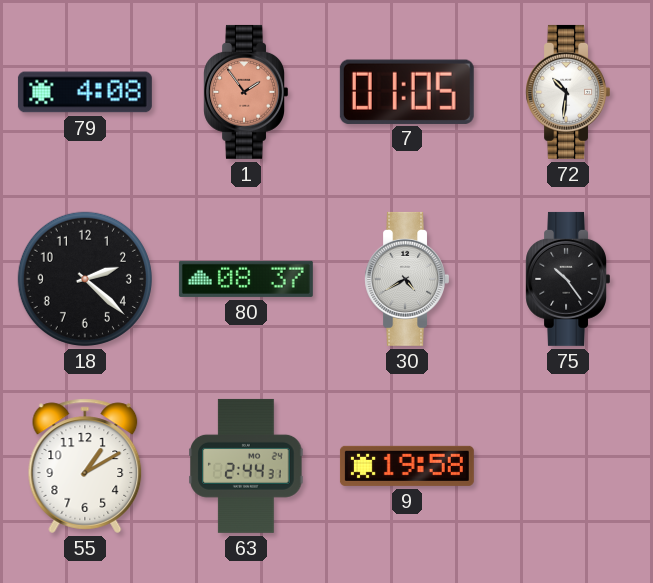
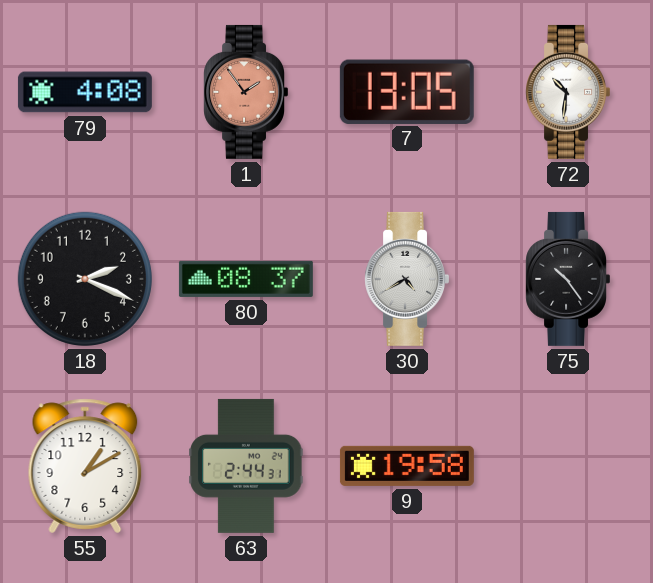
7: 01:05 -> 13:05
18: 2:22 -> 2:19
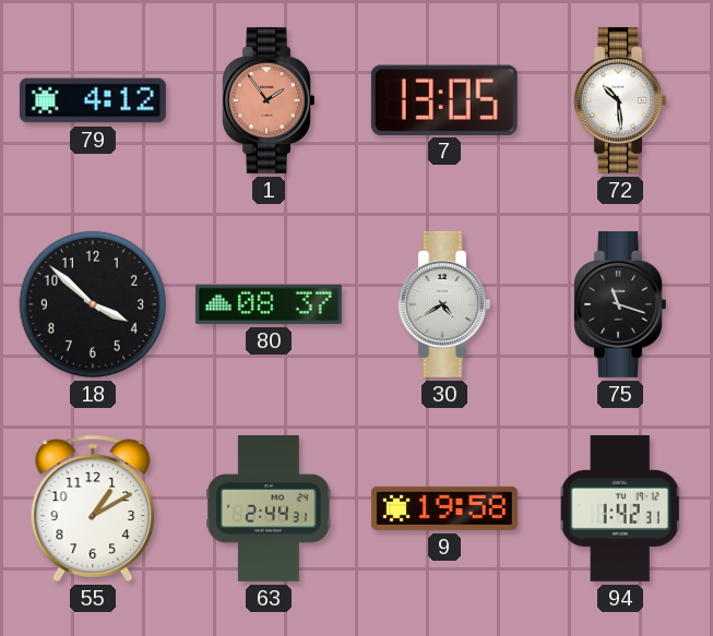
79: 4:08 -> 4:12
72: 10:31 -> 10:29
18: 2:19 -> 3:52
75: 10:24 -> 11:18
94: none -> 1:42
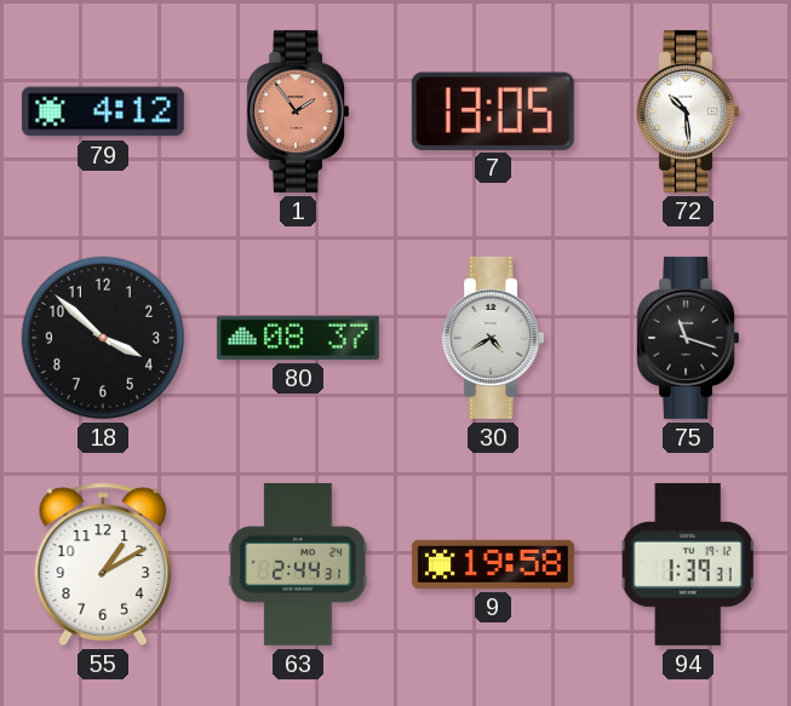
94: 1:42 -> 1:39
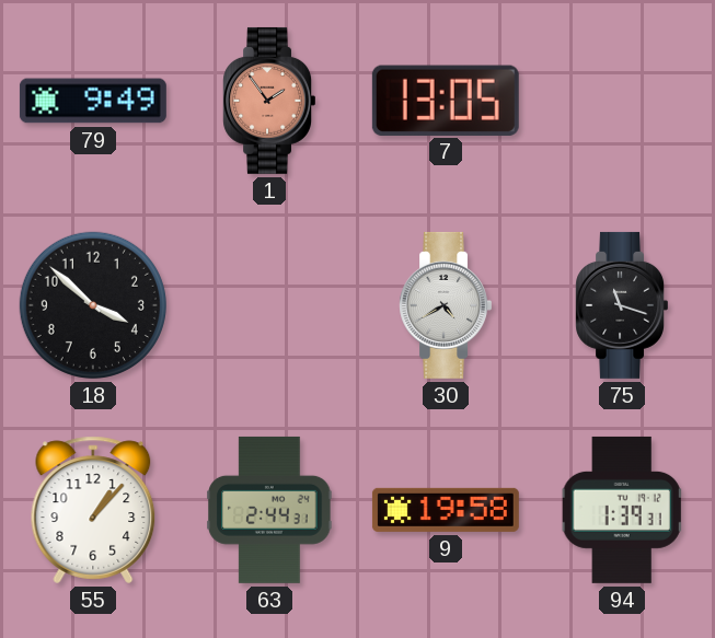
79: 4:12 -> 9:49
72: 10:29 -> none
80: 08:37 -> none
55: 1:10 -> 1:07
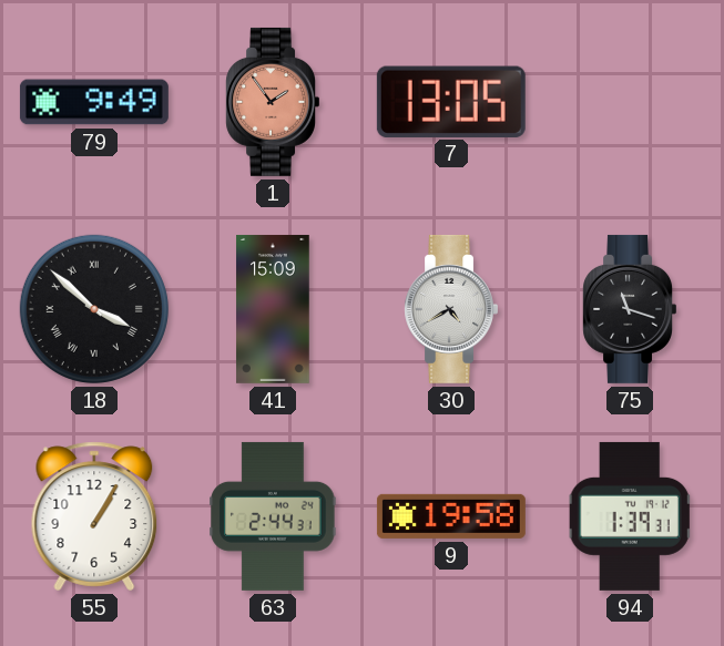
18 numerals: Arabic -> Roman
41: none -> 15:09
55: 1:07 -> 1:05
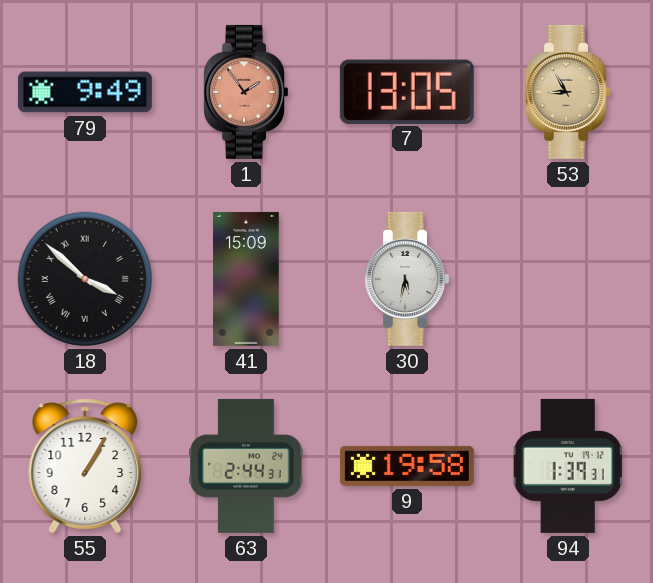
53: none -> 8:55
30: 4:40 -> 5:32
75: 11:18 -> none
